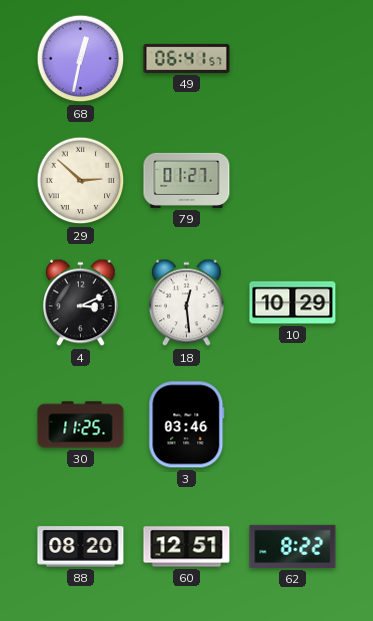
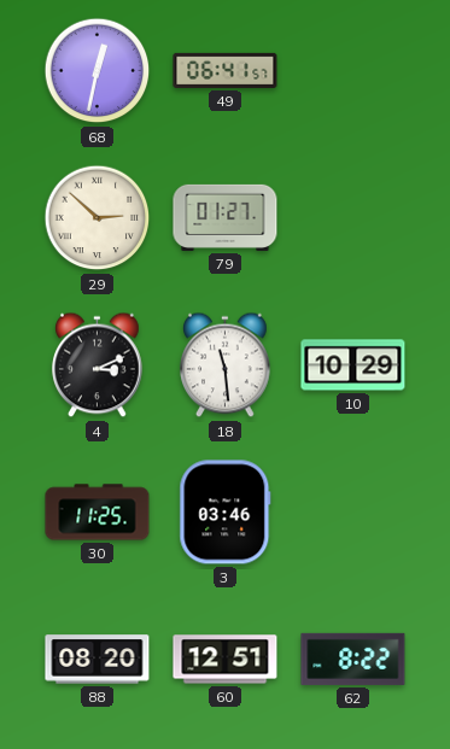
18: 12:29 -> 11:29
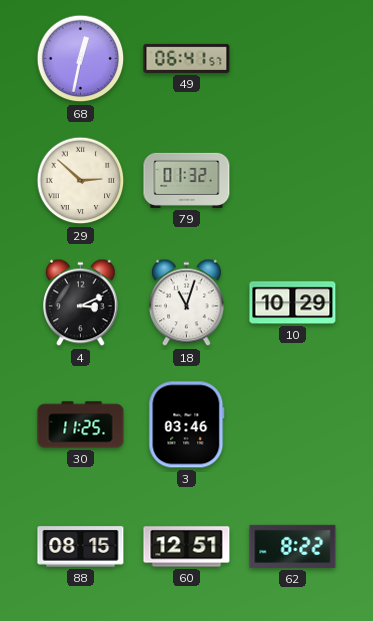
79: 01:27 -> 01:32
18: 11:29 -> 11:03
88: 08:20 -> 08:15
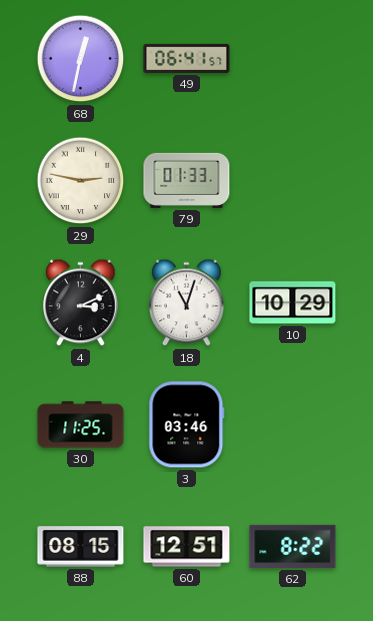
29: 2:52 -> 2:47
79: 01:32 -> 01:33
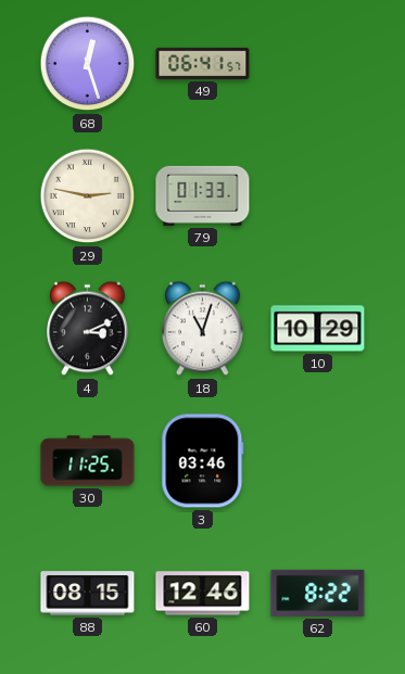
68: 12:32 -> 12:27
60: 12:51 -> 12:46
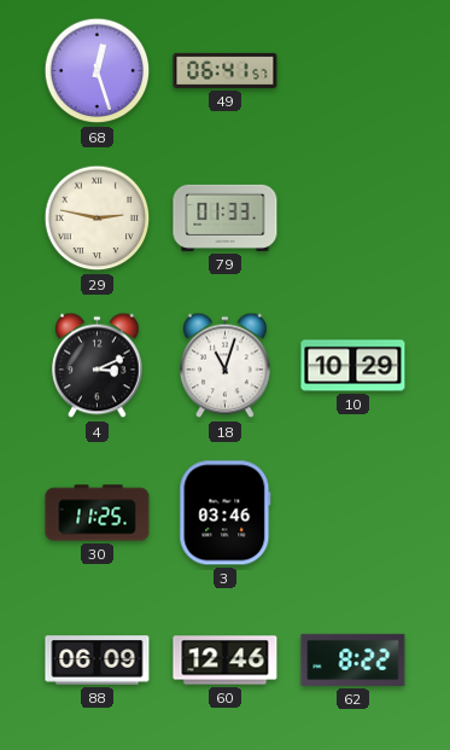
88: 08:15 -> 06:09
